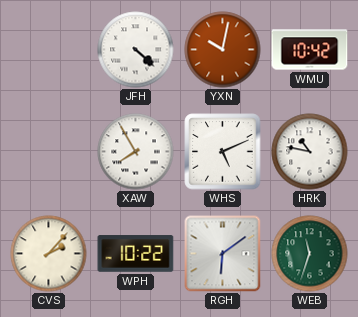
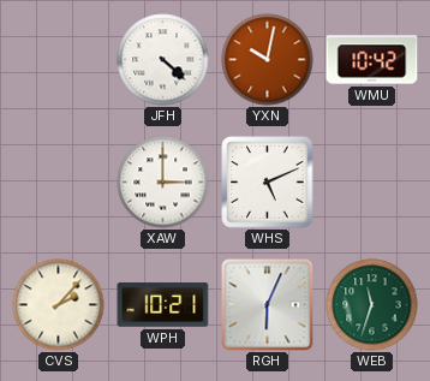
XAW: 7:55 -> 3:00
HRK: 10:47 -> none
WPH: 10:22 -> 10:21
RGH: 6:09 -> 6:04
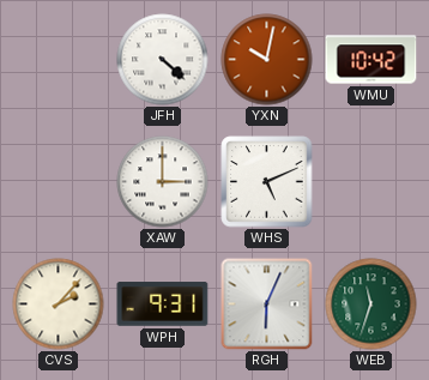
WPH: 10:21 -> 9:31
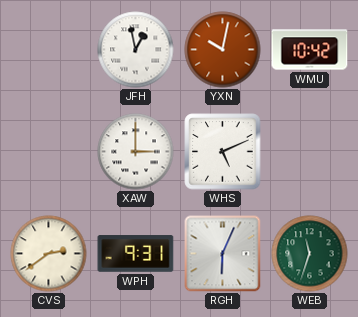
JFH: 4:22 -> 12:58
CVS: 2:07 -> 2:39
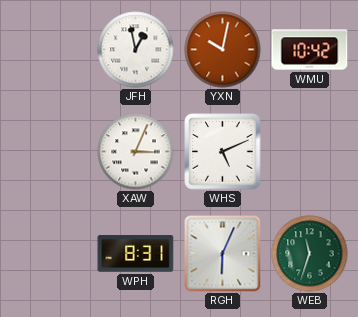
XAW: 3:00 -> 3:04
CVS: 2:39 -> none
WPH: 9:31 -> 8:31
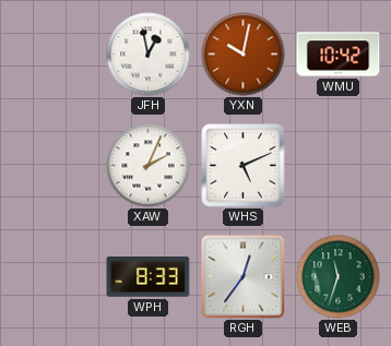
XAW: 3:04 -> 2:04
WPH: 8:31 -> 8:33
RGH: 6:04 -> 12:36
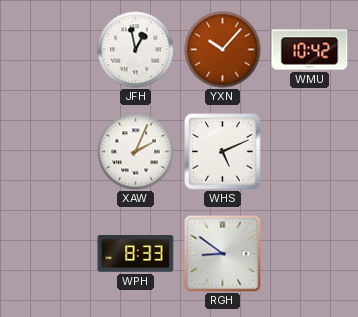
YXN: 10:02 -> 10:07
RGH: 12:36 -> 8:51
WEB: 11:33 -> none
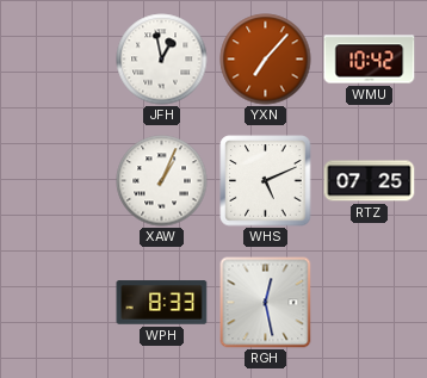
YXN: 10:07 -> 7:07
XAW: 2:04 -> 1:04
RTZ: none -> 07:25
RGH: 8:51 -> 12:28
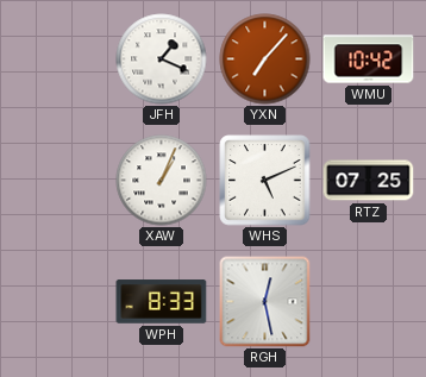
JFH: 12:58 -> 1:19
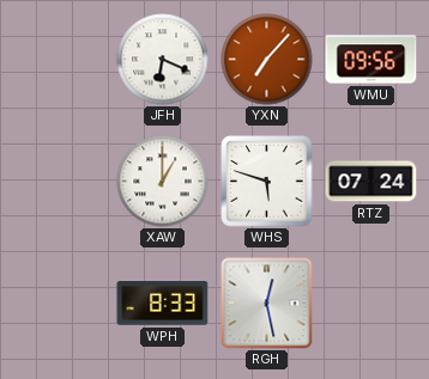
JFH: 1:19 -> 6:19
WMU: 10:42 -> 09:56
XAW: 1:04 -> 1:00
WHS: 5:11 -> 5:48
RTZ: 07:25 -> 07:24
